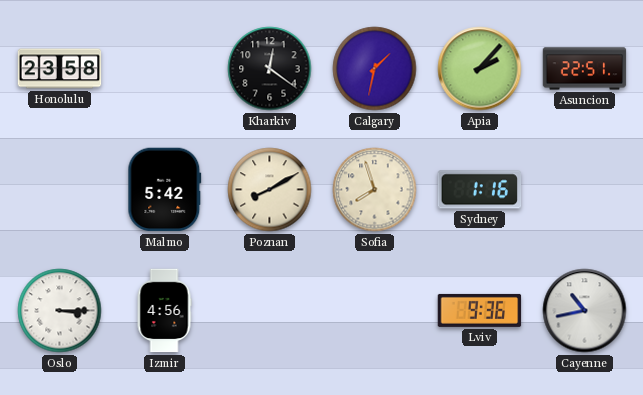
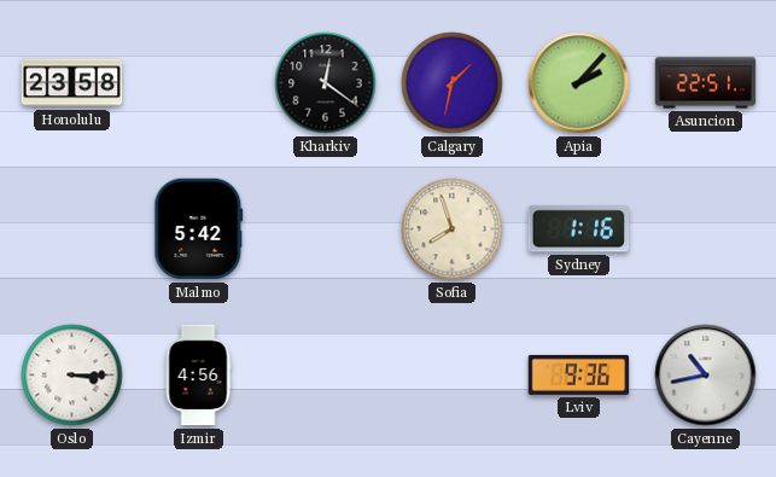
Poznan: 8:10 -> none
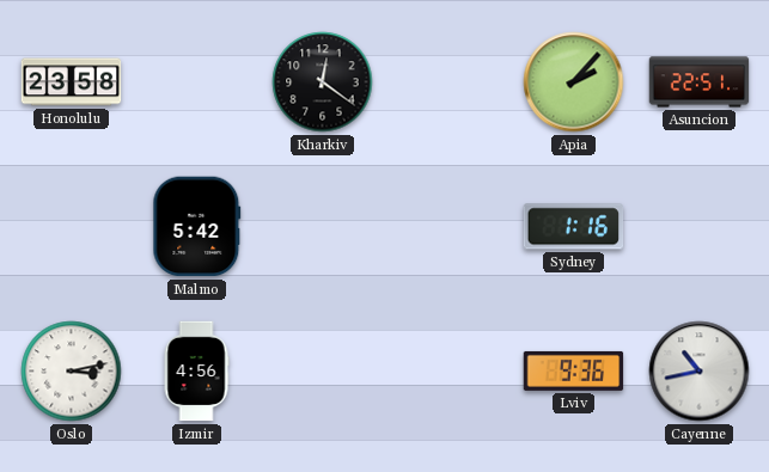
Calgary: 1:32 -> none
Sofia: 7:57 -> none
Oslo: 3:15 -> 3:13
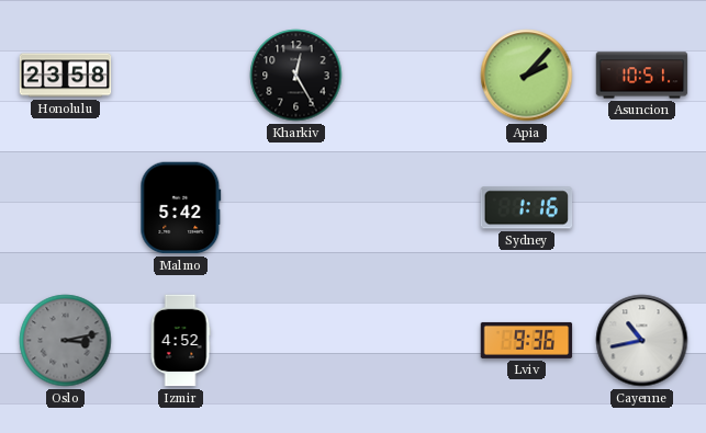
Kharkiv: 12:21 -> 12:25
Asuncion: 22:51 -> 10:51
Oslo dial: white -> grey
Izmir: 4:56 -> 4:52
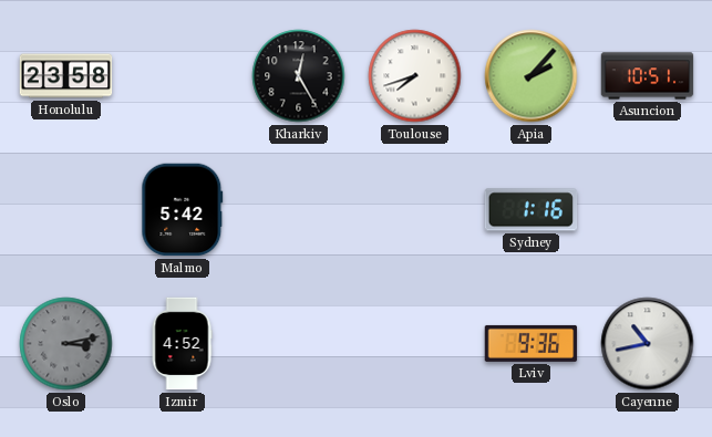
Toulouse: none -> 7:42
